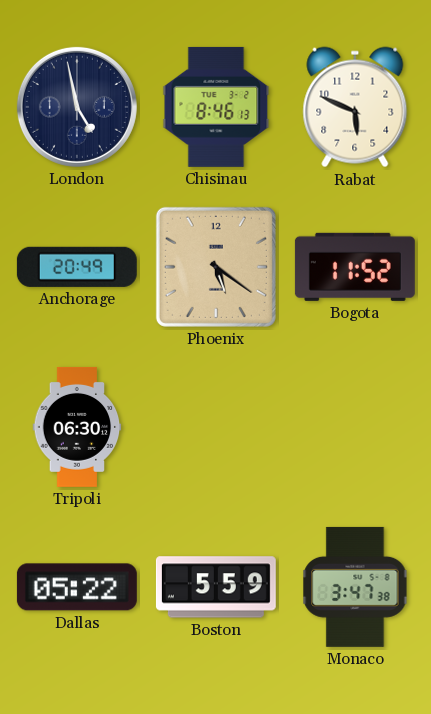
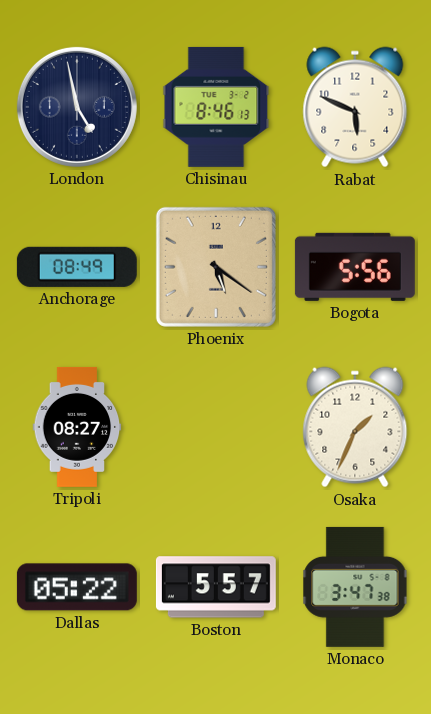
Anchorage: 20:49 -> 08:49
Bogota: 11:52 -> 5:56
Tripoli: 06:30 -> 08:27
Osaka: none -> 1:34
Boston: 5:59 -> 5:57
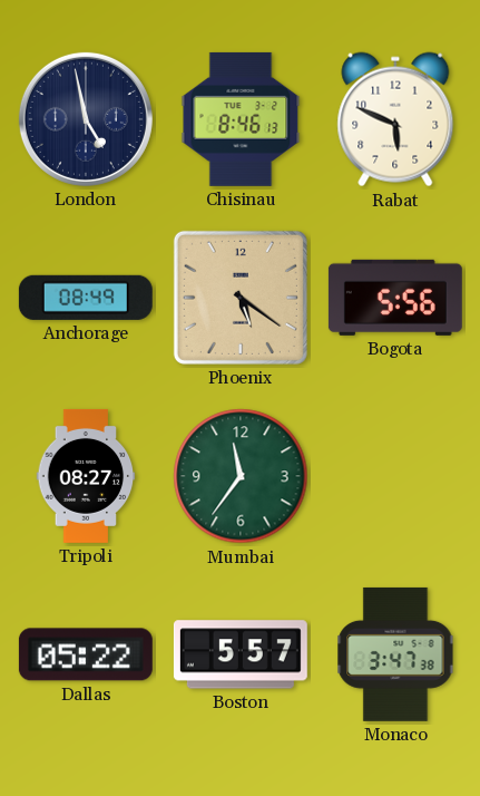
Mumbai: none -> 11:36
Osaka: 1:34 -> none
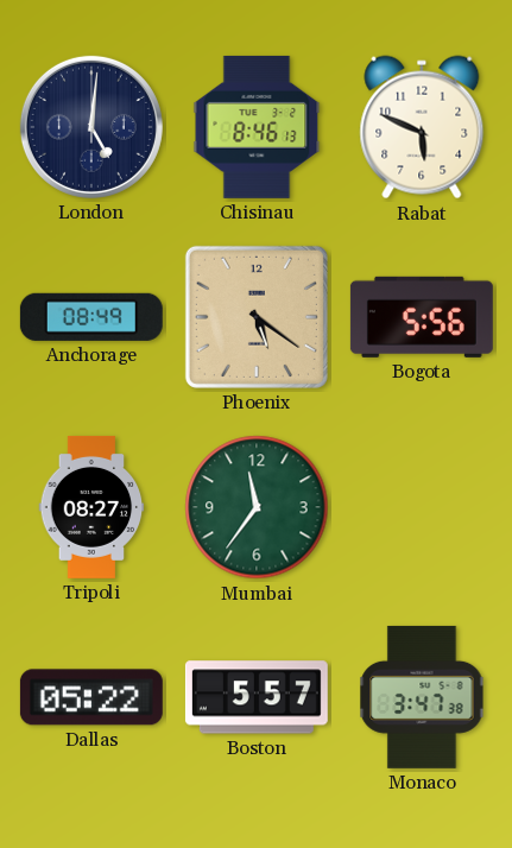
London: 4:58 -> 5:01
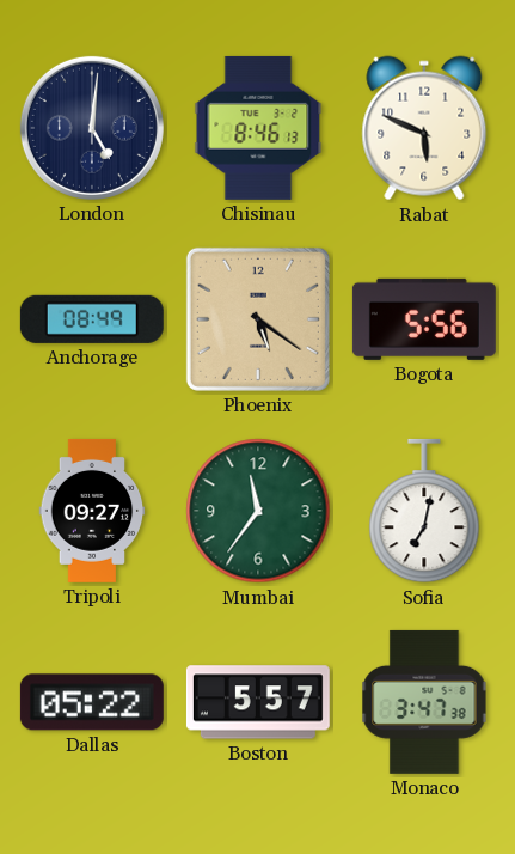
Tripoli: 08:27 -> 09:27
Sofia: none -> 7:02
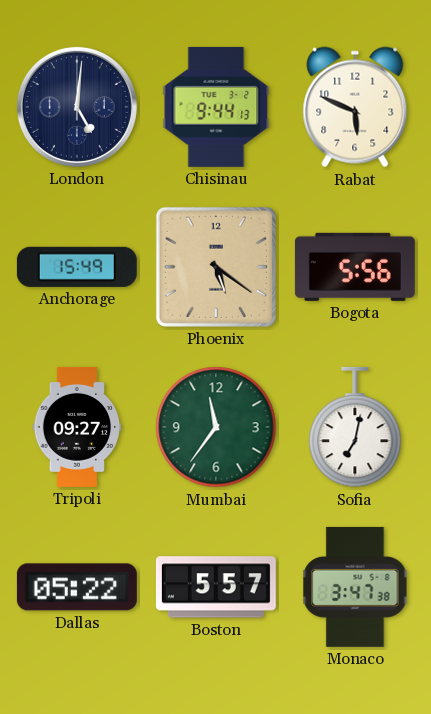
Chisinau: 8:46 -> 9:44
Anchorage: 08:49 -> 15:49
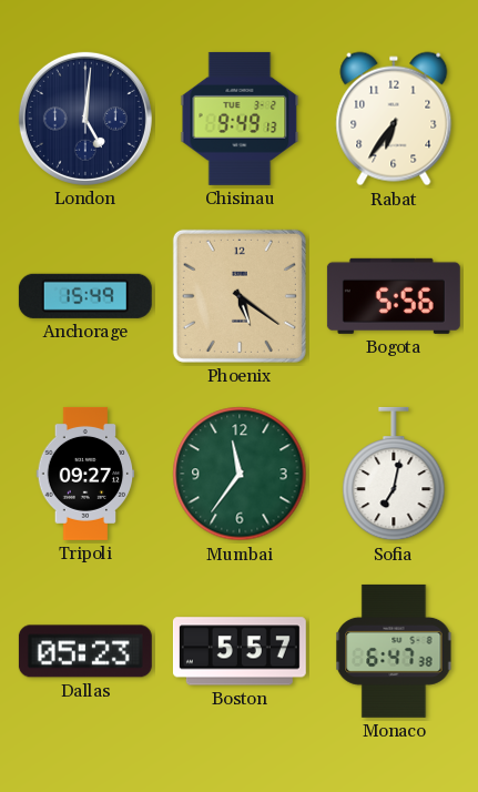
Chisinau: 9:44 -> 9:49
Rabat: 5:49 -> 6:36
Dallas: 05:22 -> 05:23
Monaco: 3:47 -> 6:47
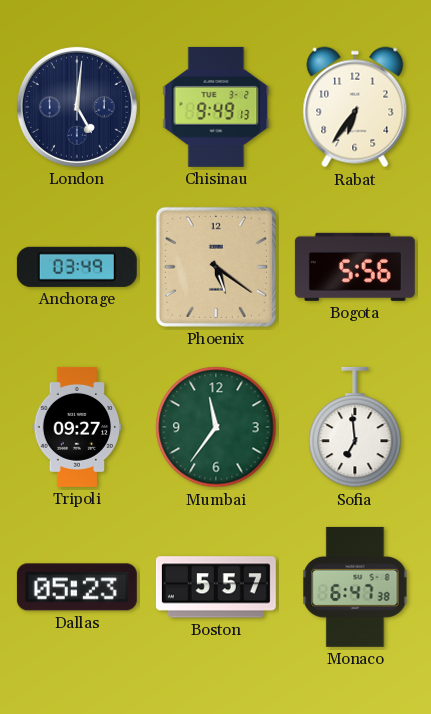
Anchorage: 15:49 -> 03:49
Sofia: 7:02 -> 6:59
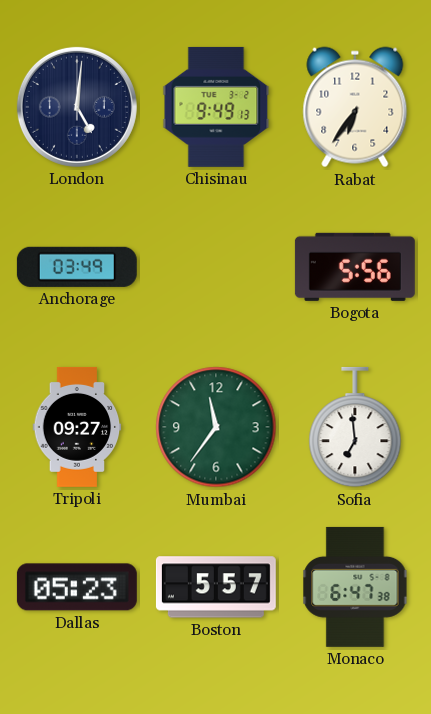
Phoenix: 5:21 -> none
